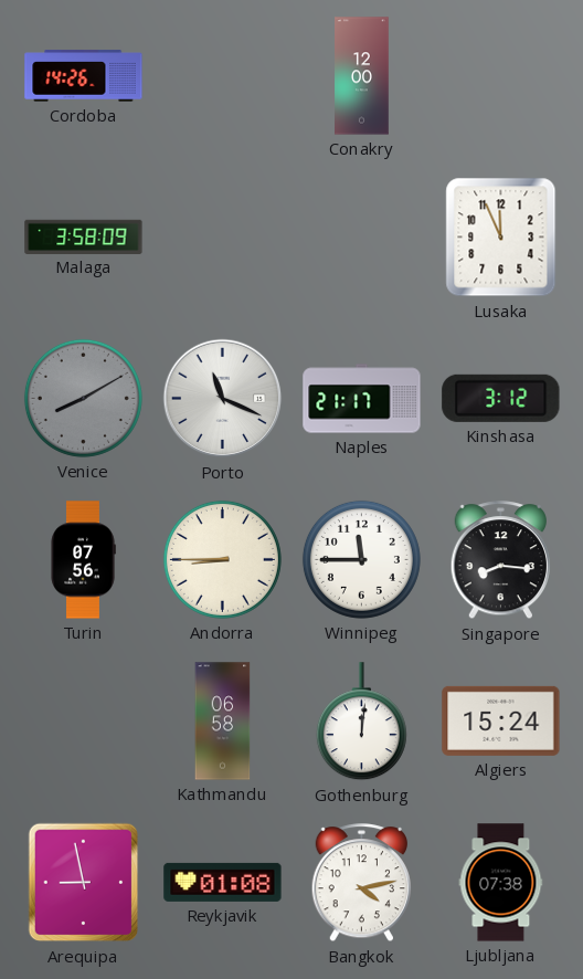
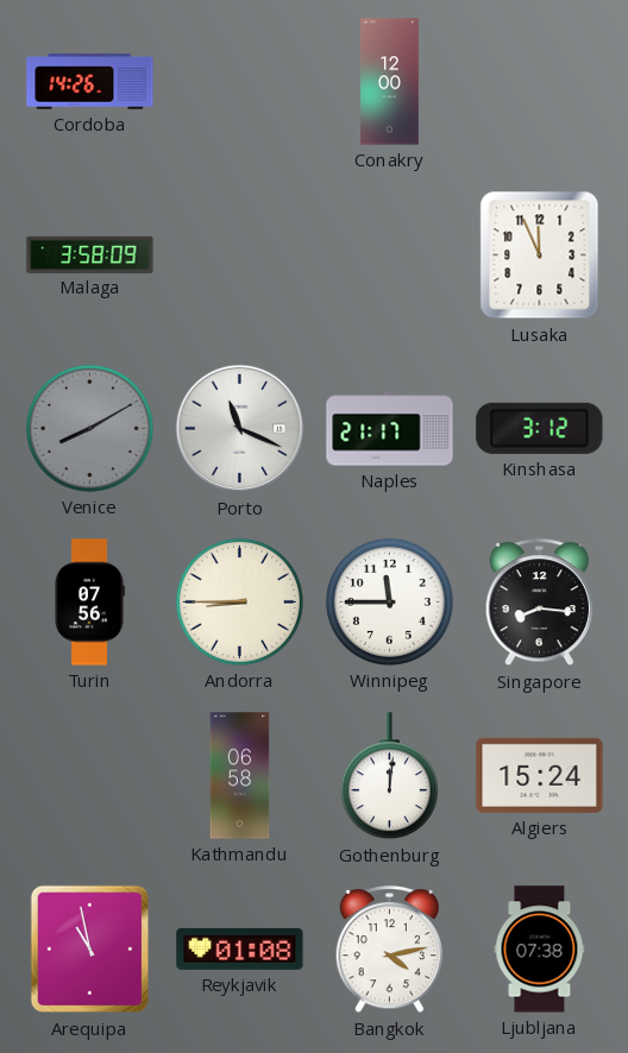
Arequipa: 8:58 -> 10:58
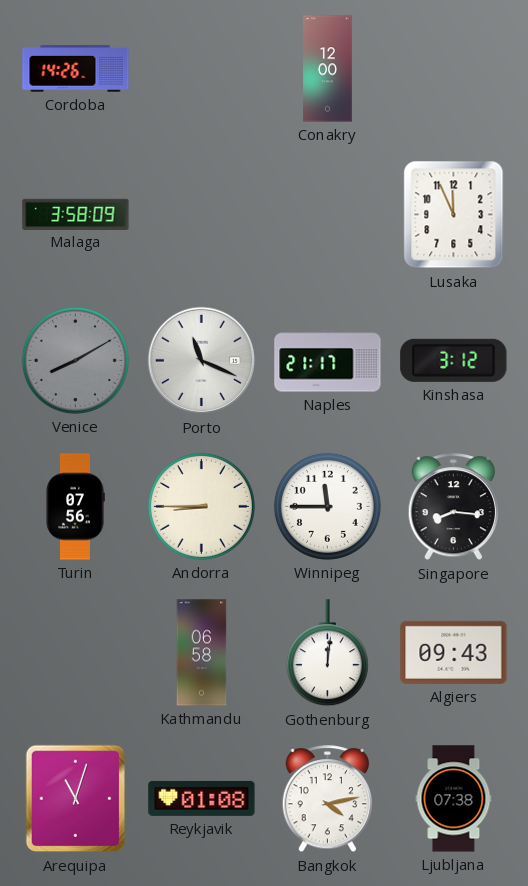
Algiers: 15:24 -> 09:43
Arequipa: 10:58 -> 11:03
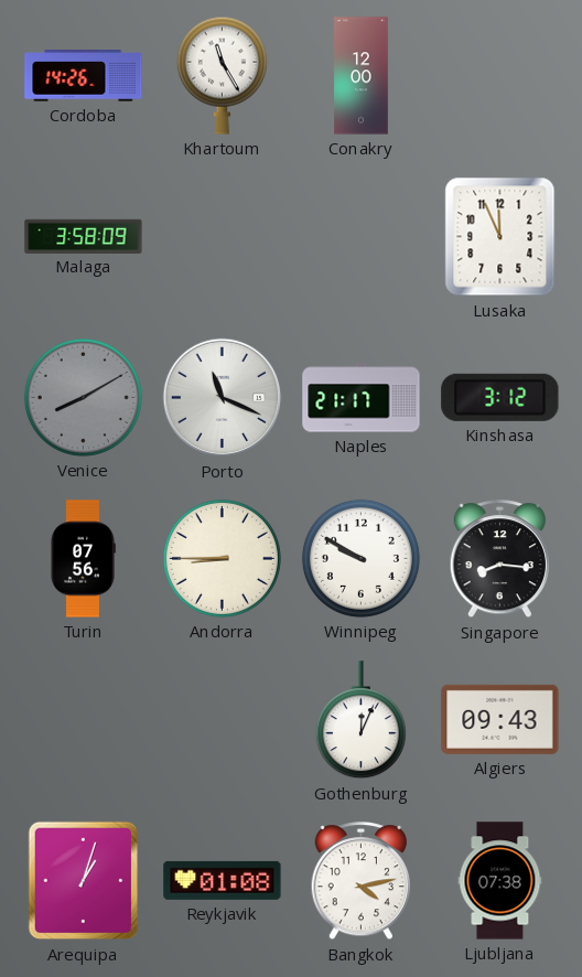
Khartoum: none -> 11:25
Winnipeg: 11:45 -> 9:50
Kathmandu: 06:58 -> none
Gothenburg: 12:01 -> 12:04
Arequipa: 11:03 -> 1:03
